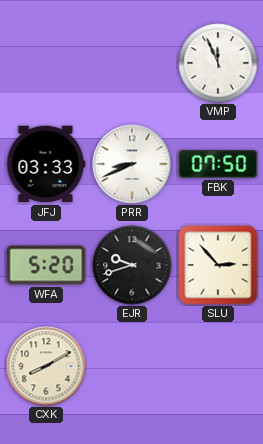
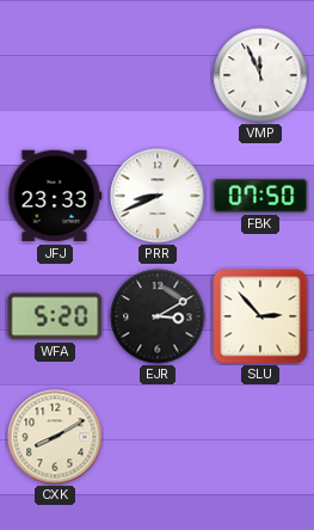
JFJ: 03:33 -> 23:33
EJR: 9:42 -> 3:10
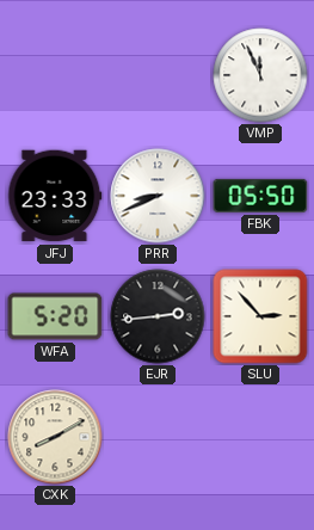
FBK: 07:50 -> 05:50
EJR: 3:10 -> 2:44
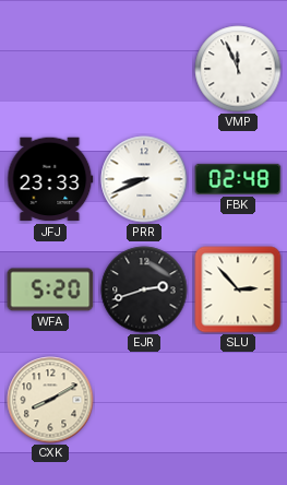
FBK: 05:50 -> 02:48
EJR: 2:44 -> 2:42
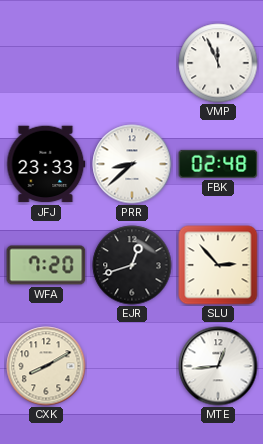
PRR: 8:41 -> 8:38
WFA: 5:20 -> 7:20
EJR: 2:42 -> 12:42
MTE: none -> 12:44
